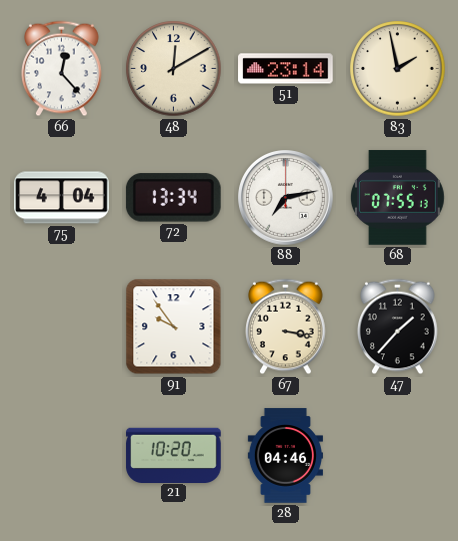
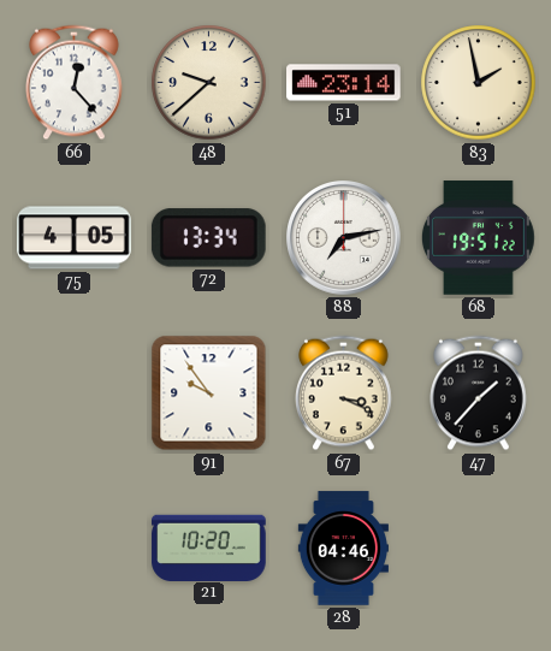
48: 12:10 -> 9:38
75: 4:04 -> 4:05
68: 07:55 -> 19:51
67: 3:17 -> 3:19
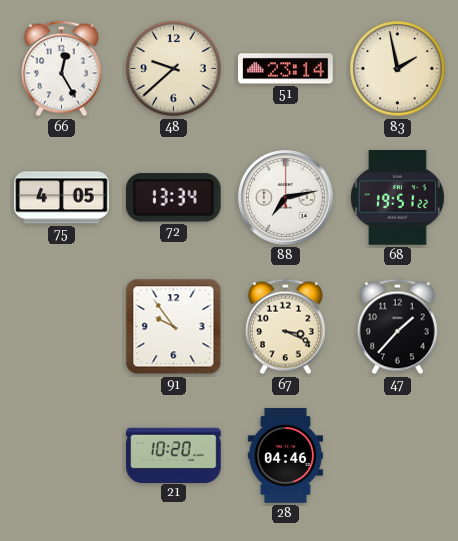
66: 12:23 -> 12:25
